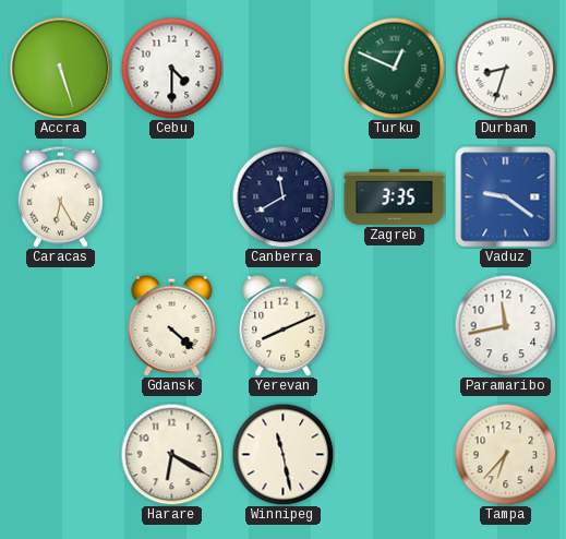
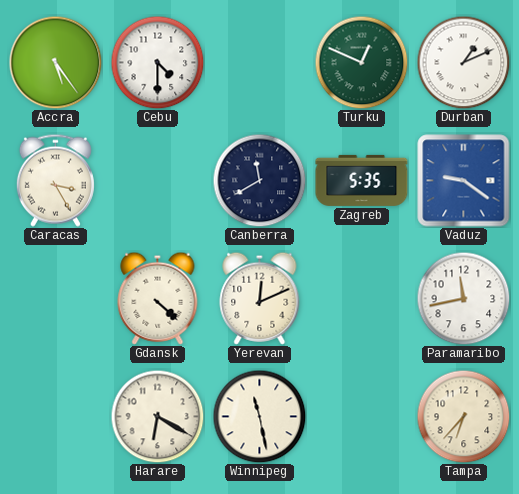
Accra: 5:27 -> 5:24
Durban: 8:33 -> 1:11
Caracas: 6:25 -> 3:25
Zagreb: 3:35 -> 5:35
Yerevan: 8:11 -> 12:11
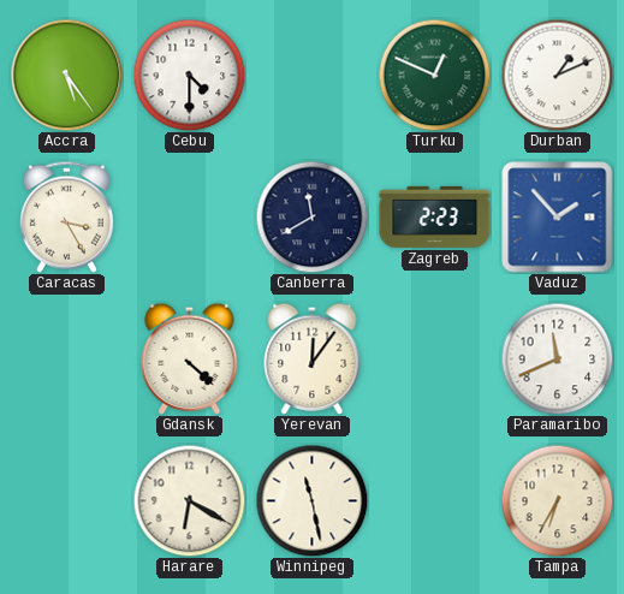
Zagreb: 5:35 -> 2:23
Vaduz: 9:21 -> 1:53
Yerevan: 12:11 -> 12:06
Paramaribo: 11:43 -> 11:41
Tampa: 6:37 -> 6:35
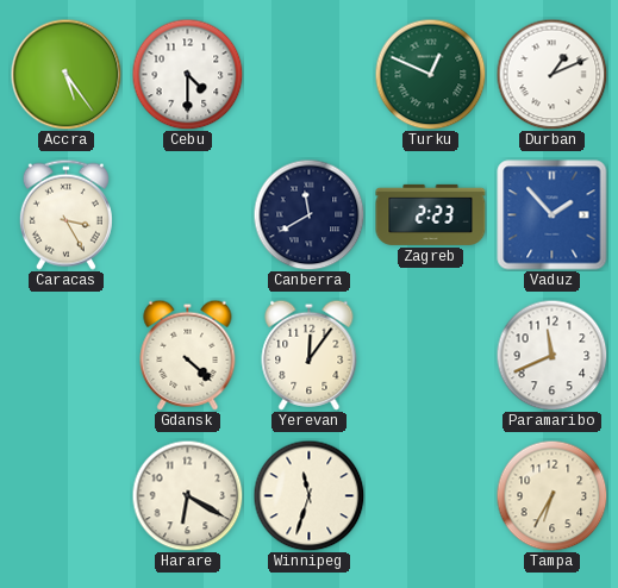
Winnipeg: 11:28 -> 11:33
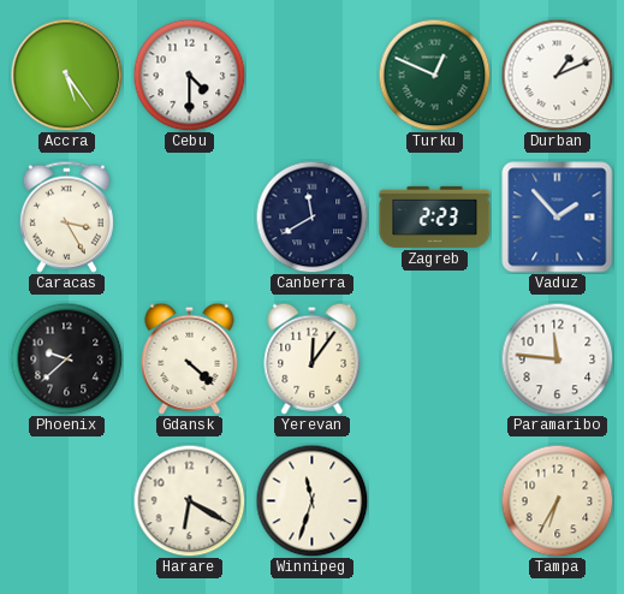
Phoenix: none -> 9:38
Paramaribo: 11:41 -> 11:46
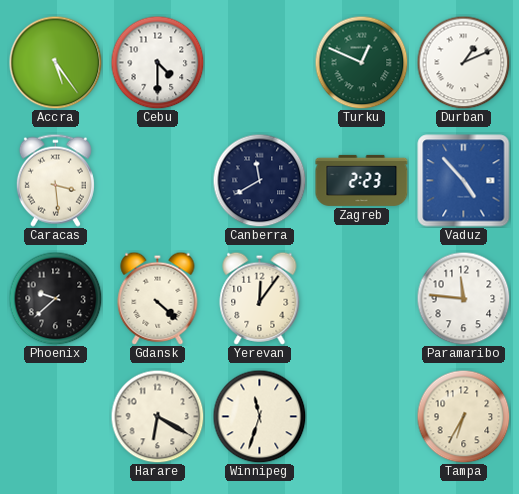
Caracas: 3:25 -> 3:29
Vaduz: 1:53 -> 4:53
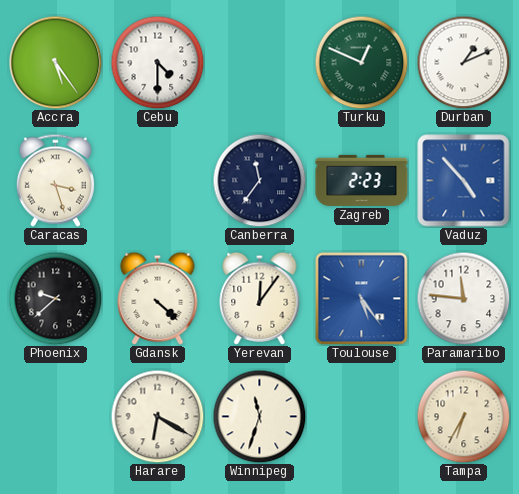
Caracas: 3:29 -> 3:27
Canberra: 11:40 -> 11:36
Toulouse: none -> 5:24
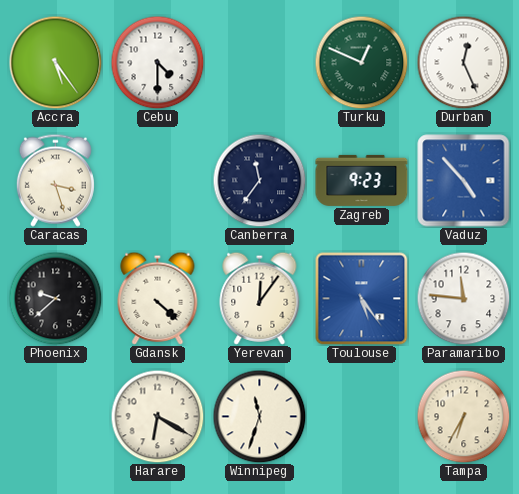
Durban: 1:11 -> 12:26
Zagreb: 2:23 -> 9:23
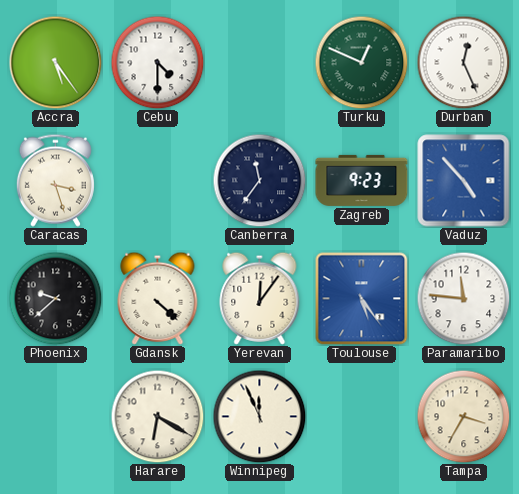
Winnipeg: 11:33 -> 11:56
Tampa: 6:35 -> 3:35
